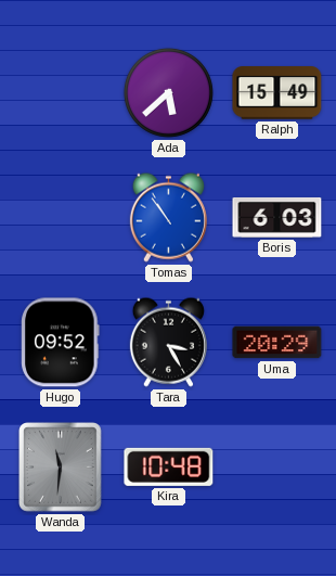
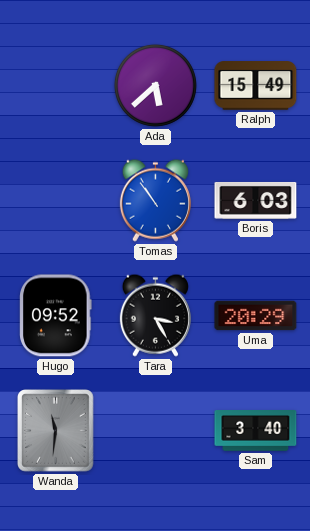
Kira: 10:48 -> none
Sam: none -> 3:40
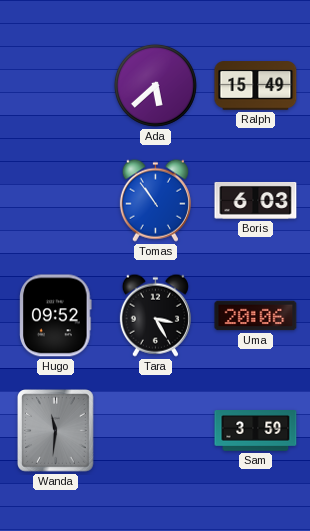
Uma: 20:29 -> 20:06
Sam: 3:40 -> 3:59
